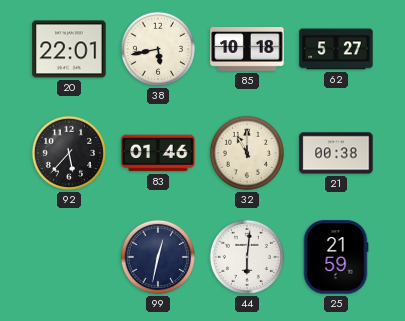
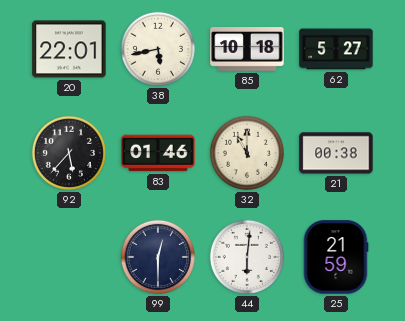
99: 12:32 -> 12:30
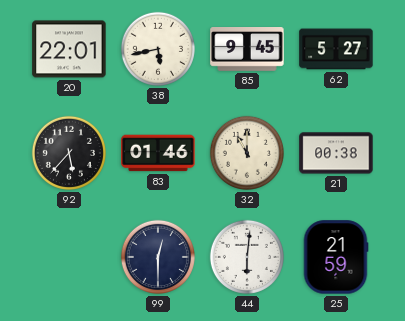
85: 10:18 -> 9:45
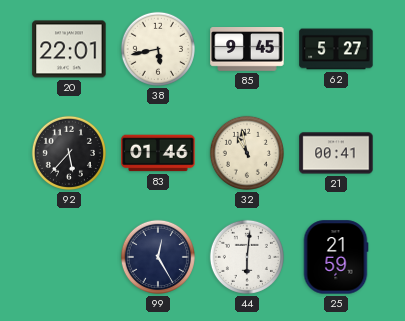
32: 11:00 -> 10:58
21: 00:38 -> 00:41
99: 12:30 -> 12:25
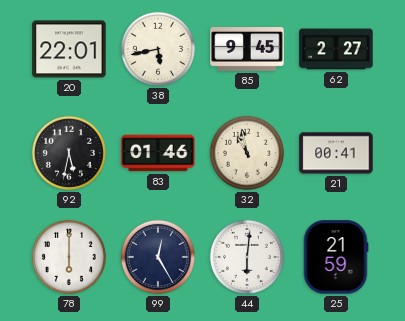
62: 5:27 -> 2:27
92: 5:37 -> 5:32
78: none -> 6:00
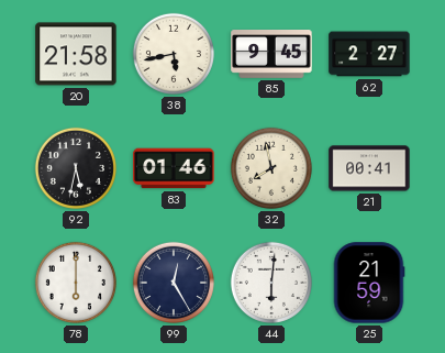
20: 22:01 -> 21:58
32: 10:58 -> 7:58
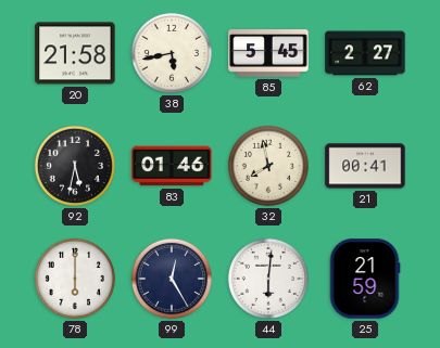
85: 9:45 -> 5:45
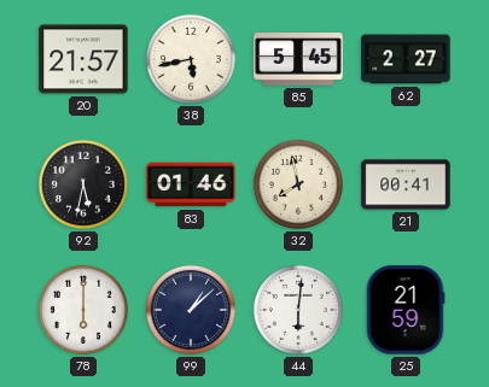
20: 21:58 -> 21:57
99: 12:25 -> 1:08
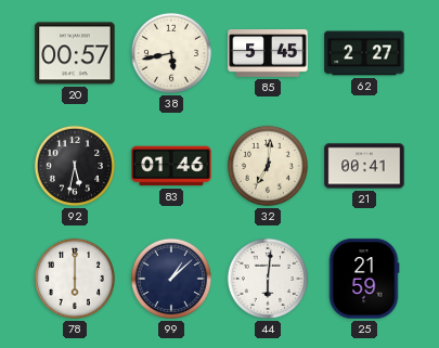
20: 21:57 -> 00:57
32: 7:58 -> 7:01
